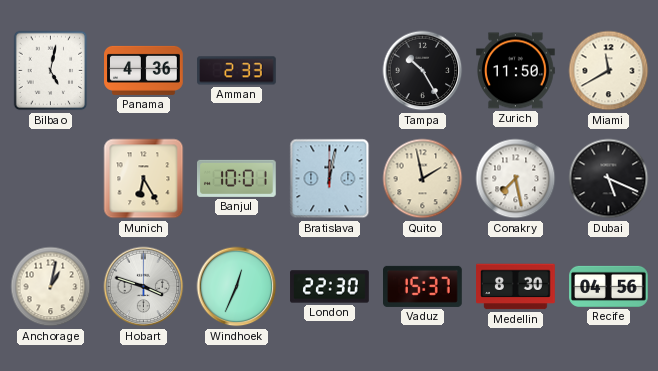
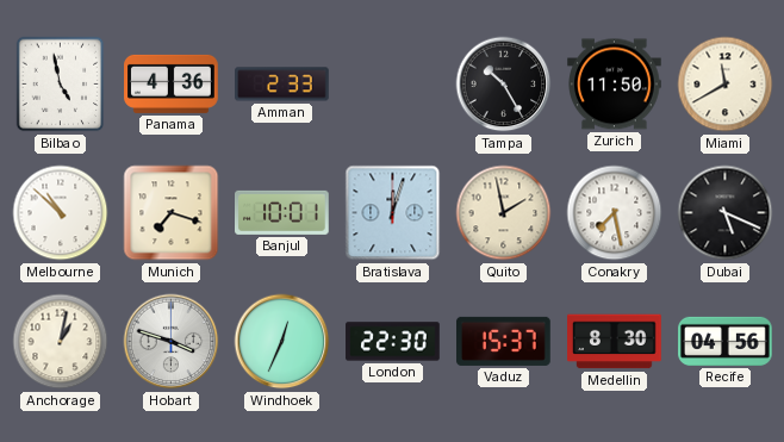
Bilbao: 5:02 -> 4:58
Melbourne: none -> 10:52
Munich: 6:25 -> 7:18
Bratislava: 12:02 -> 12:03
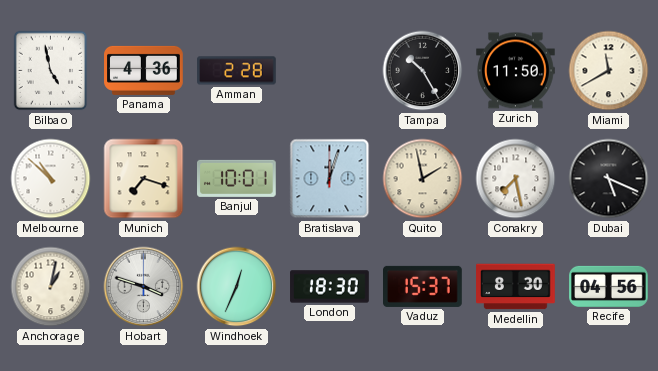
Amman: 2:33 -> 2:28
London: 22:30 -> 18:30
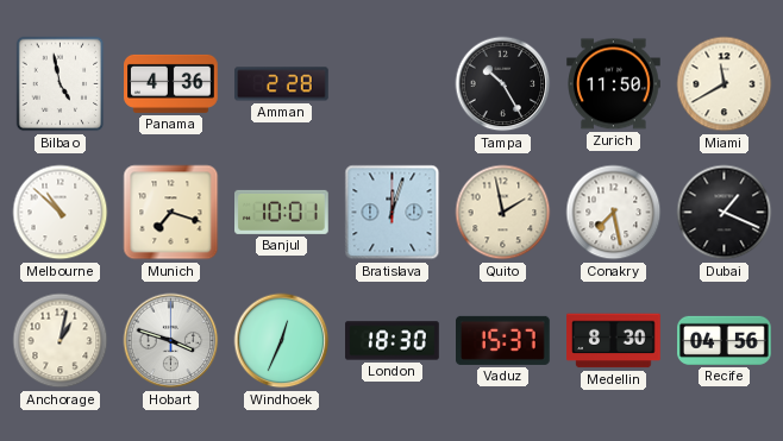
Dubai: 5:19 -> 1:19
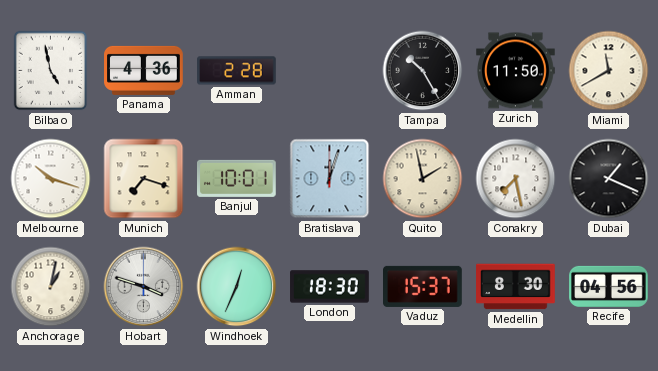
Melbourne: 10:52 -> 10:18
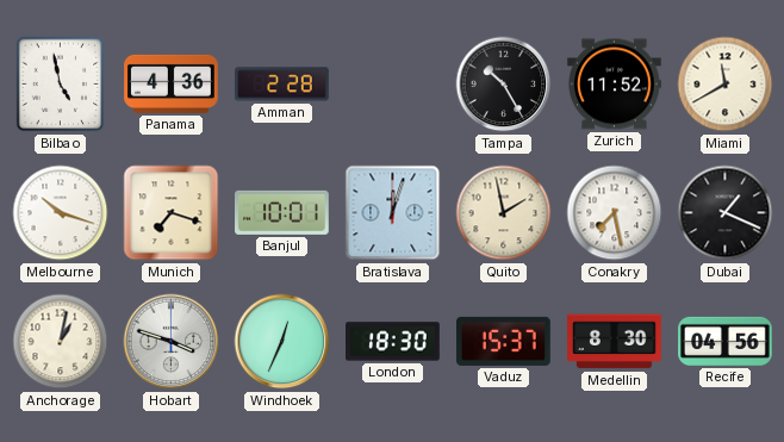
Zurich: 11:50 -> 11:52
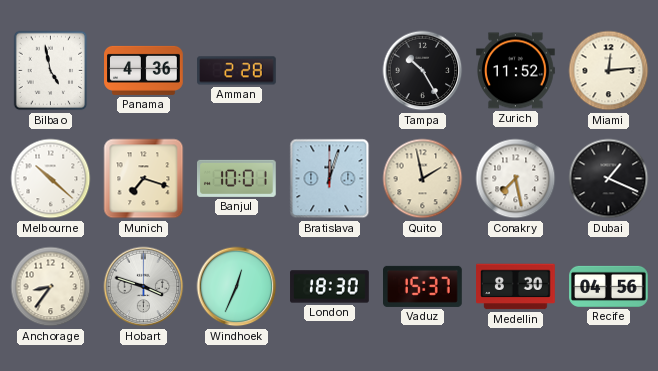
Miami: 11:40 -> 12:14
Melbourne: 10:18 -> 10:22
Anchorage: 1:02 -> 8:36
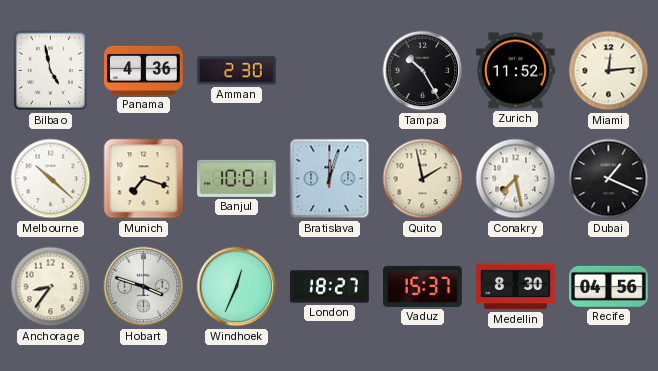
Amman: 2:28 -> 2:30
London: 18:30 -> 18:27
